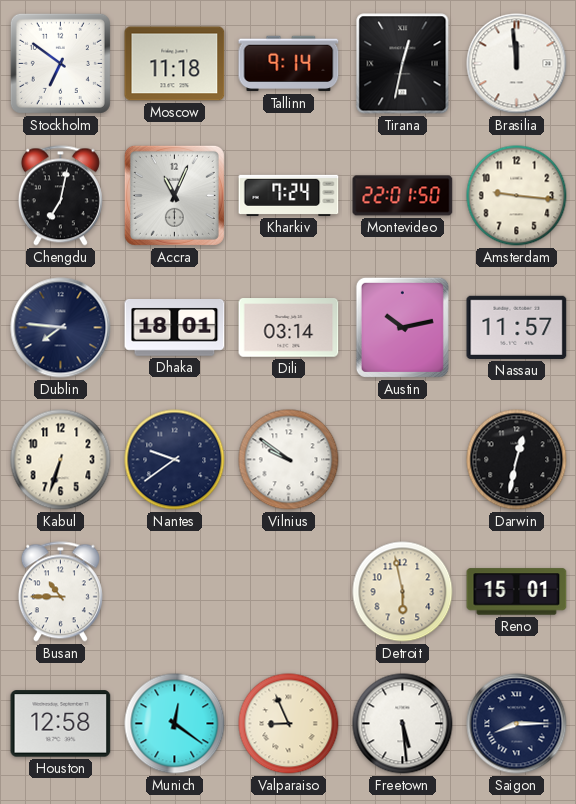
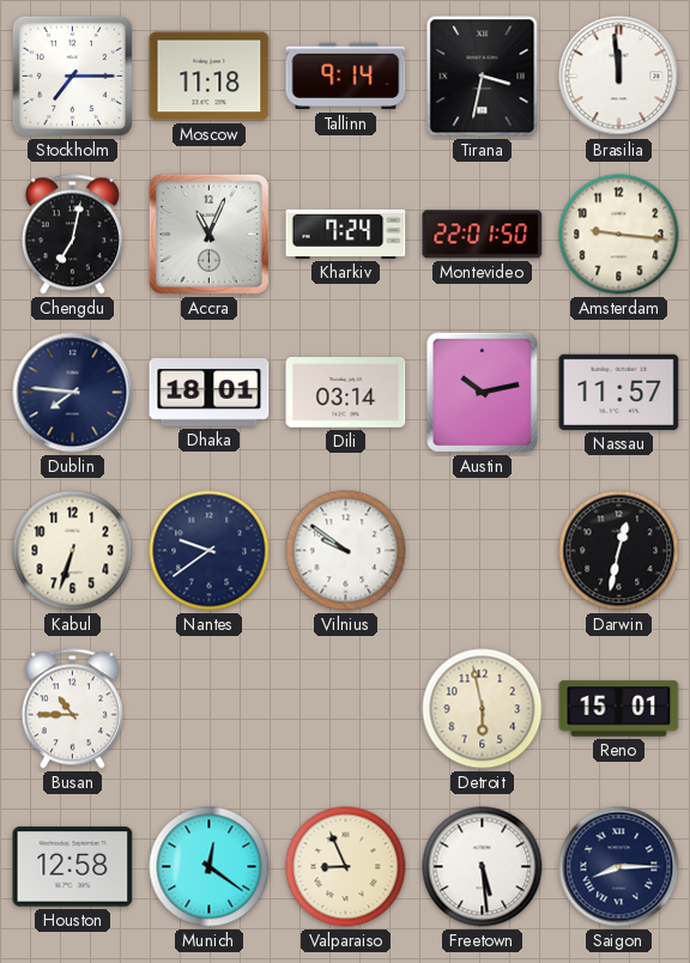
Stockholm: 6:51 -> 7:15
Tirana: 12:32 -> 3:32
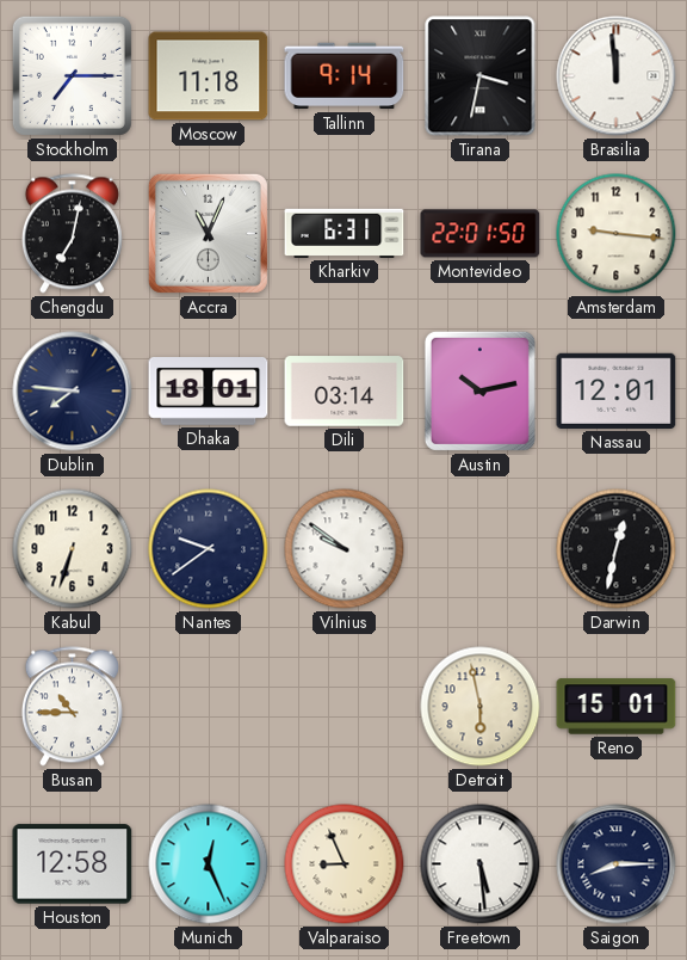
Kharkiv: 7:24 -> 6:31
Nassau: 11:57 -> 12:01
Munich: 12:21 -> 12:26
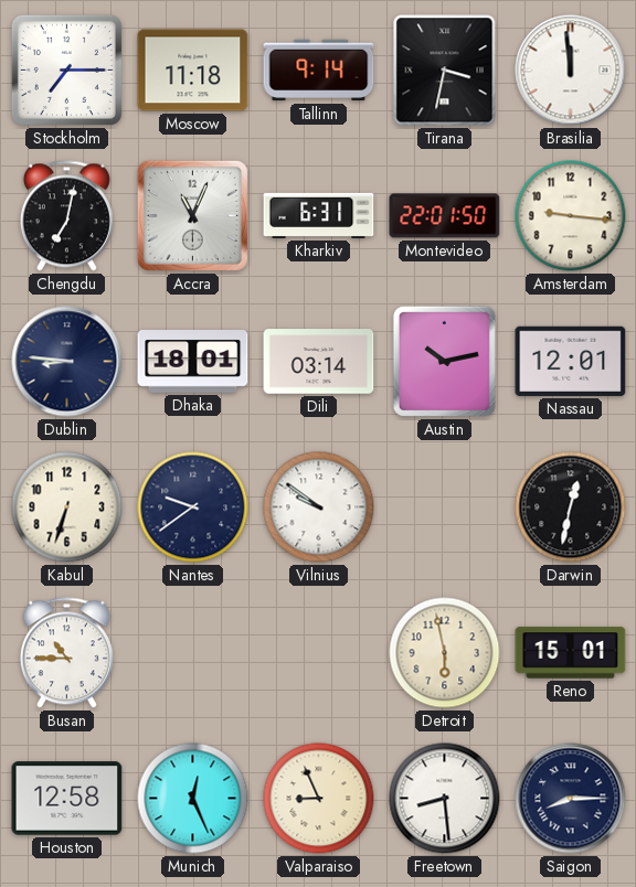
Dublin: 7:46 -> 8:46
Freetown: 5:29 -> 8:29
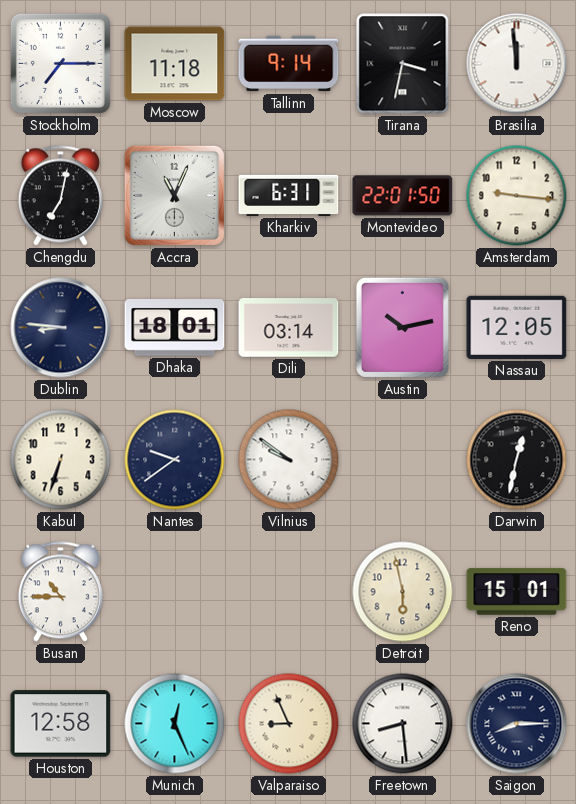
Nassau: 12:01 -> 12:05
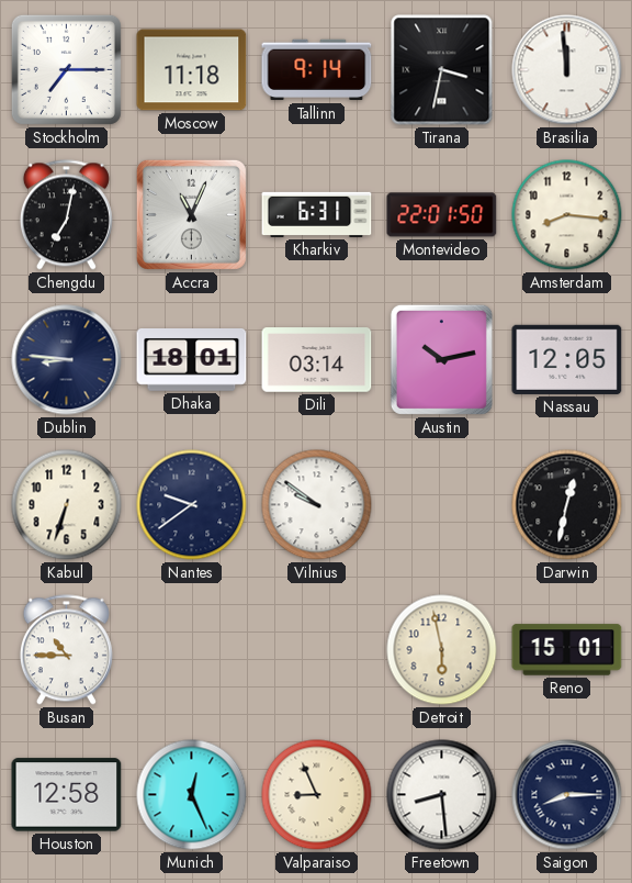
Amsterdam: 9:16 -> 8:16
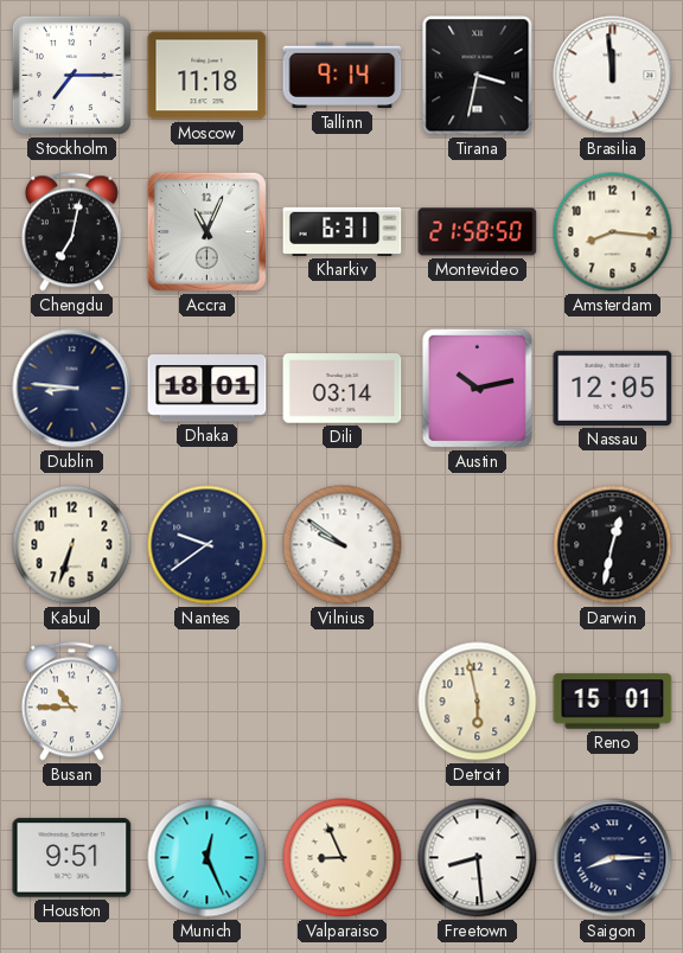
Montevideo: 22:01 -> 21:58
Houston: 12:58 -> 9:51
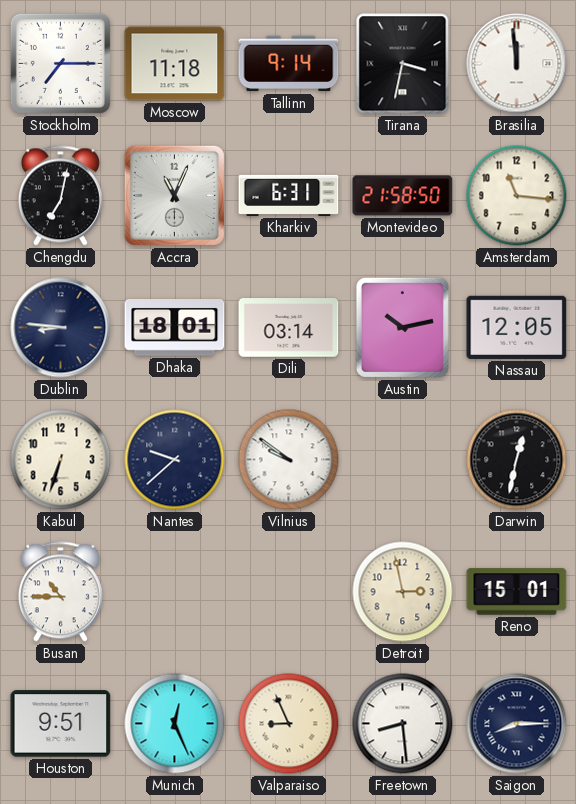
Amsterdam: 8:16 -> 11:16
Nantes: 9:39 -> 9:38
Detroit: 5:58 -> 2:58
